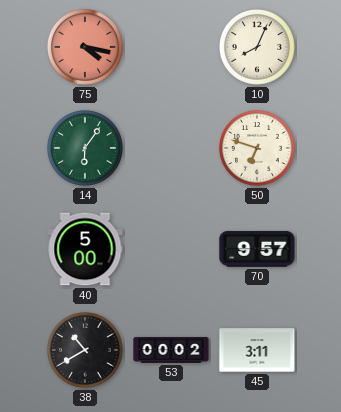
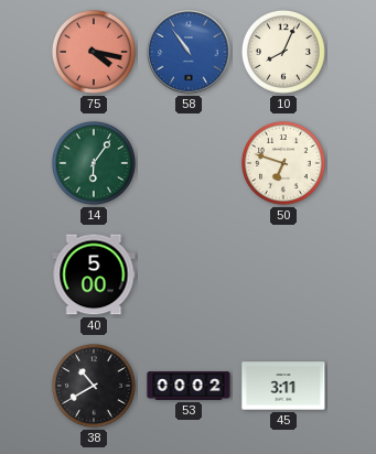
58: none -> 10:54
70: 9:57 -> none
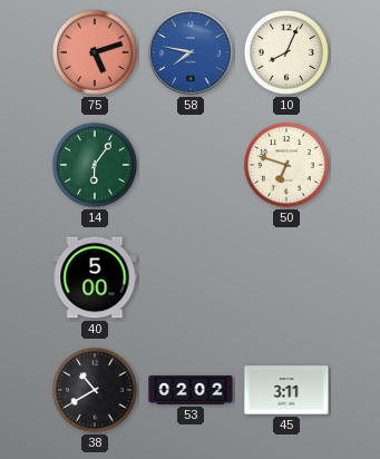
75: 4:17 -> 5:12
58: 10:54 -> 7:47
53: 00:02 -> 02:02
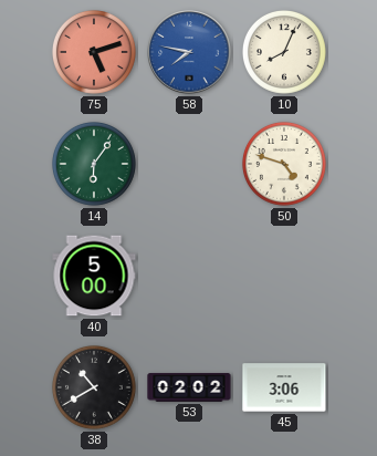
50: 6:48 -> 4:48
45: 3:11 -> 3:06
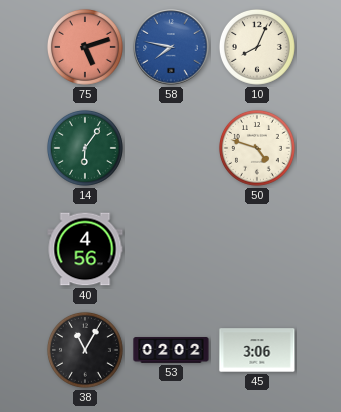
40: 5:00 -> 4:56
38: 10:40 -> 11:05
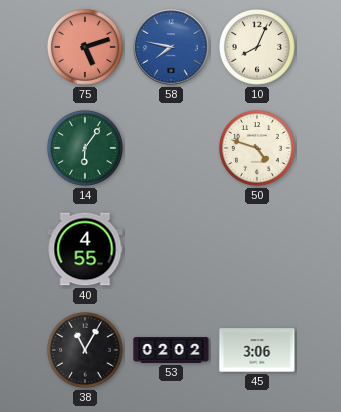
40: 4:56 -> 4:55
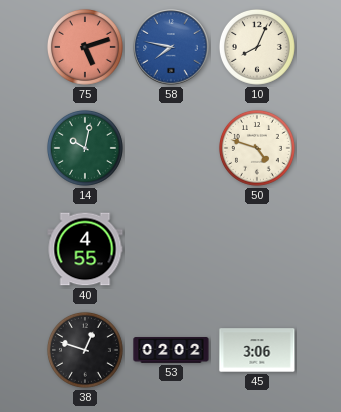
14: 6:06 -> 10:02
38: 11:05 -> 12:48
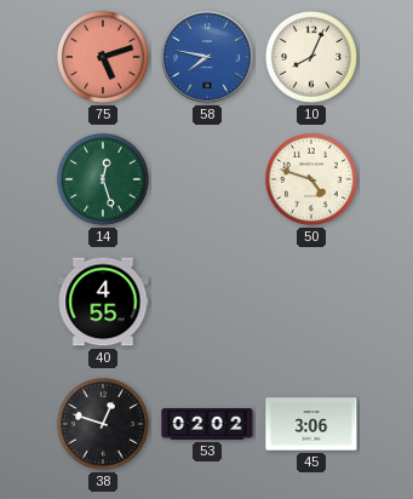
14: 10:02 -> 12:27
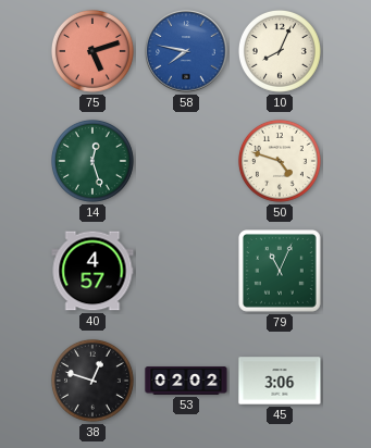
40: 4:55 -> 4:57
79: none -> 11:04
